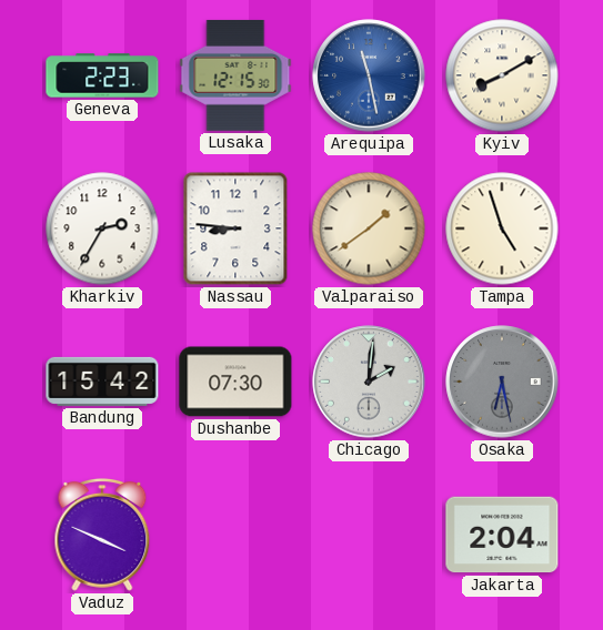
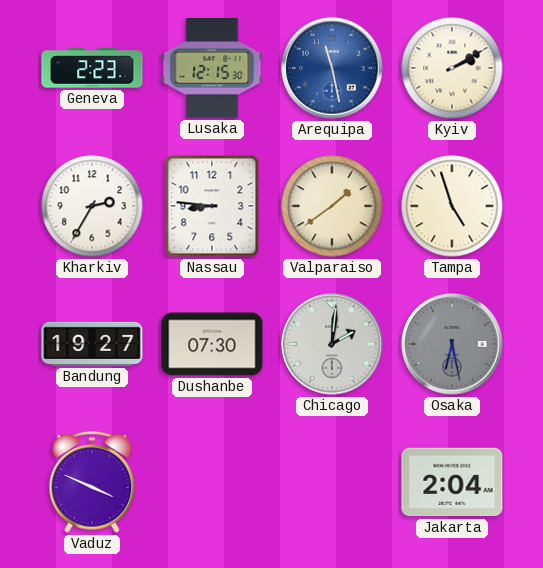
Kyiv: 8:10 -> 2:10
Bandung: 15:42 -> 19:27
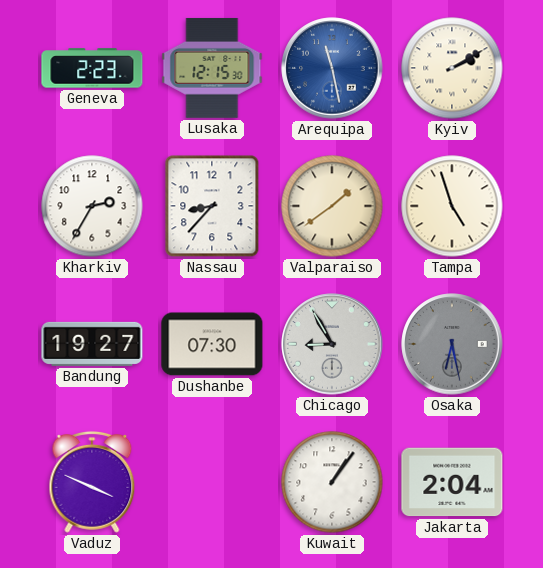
Nassau: 8:46 -> 8:37
Chicago: 2:01 -> 8:55
Kuwait: none -> 1:06
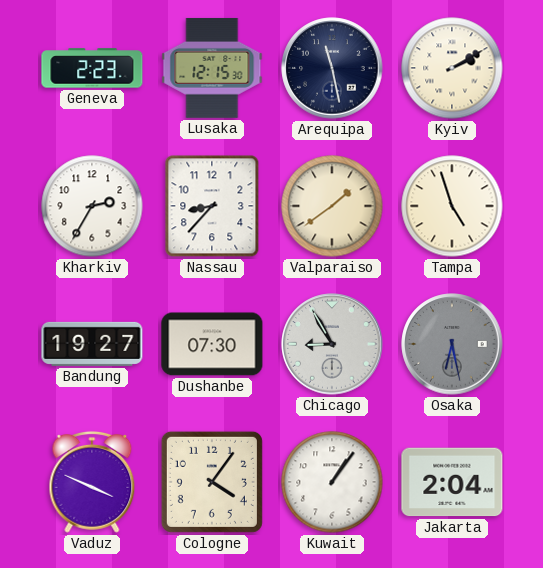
Arequipa dial: blue -> navy
Cologne: none -> 4:06
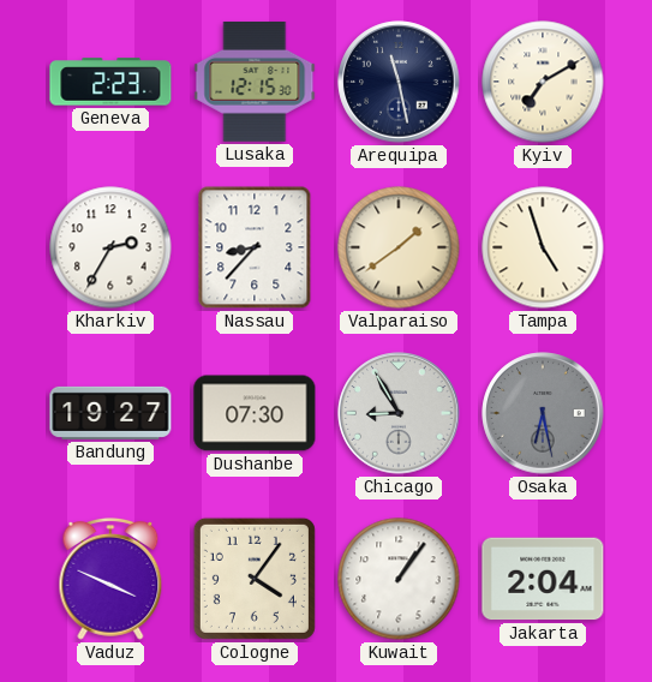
Kyiv: 2:10 -> 7:10
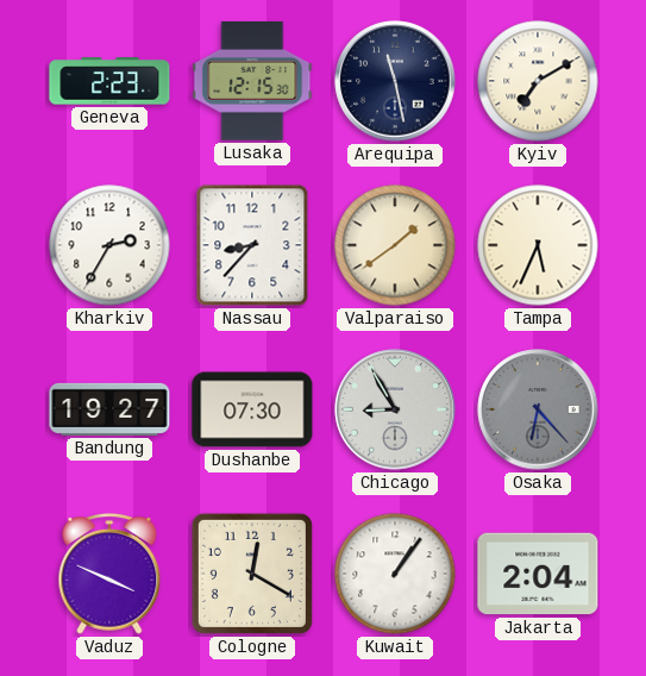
Tampa: 4:57 -> 5:34
Osaka: 6:28 -> 6:23
Cologne: 4:06 -> 12:20
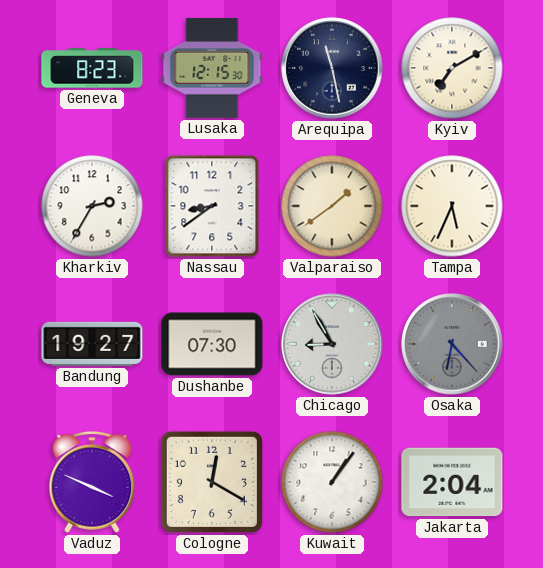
Geneva: 2:23 -> 8:23
Nassau: 8:37 -> 8:39
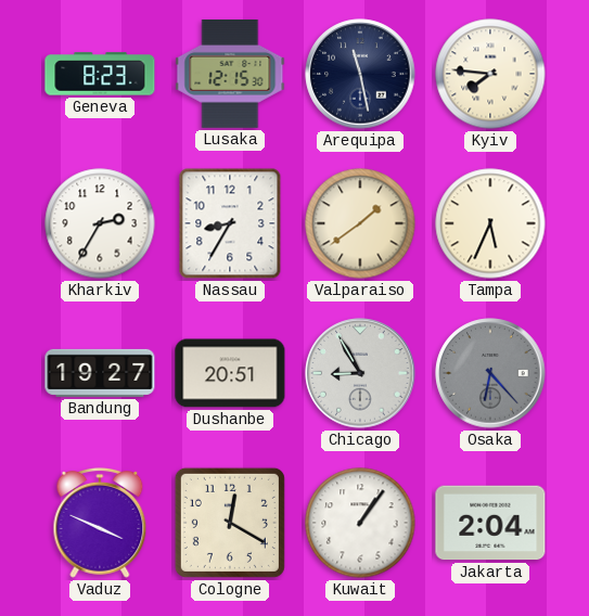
Kyiv: 7:10 -> 7:46
Nassau: 8:39 -> 8:35
Dushanbe: 07:30 -> 20:51
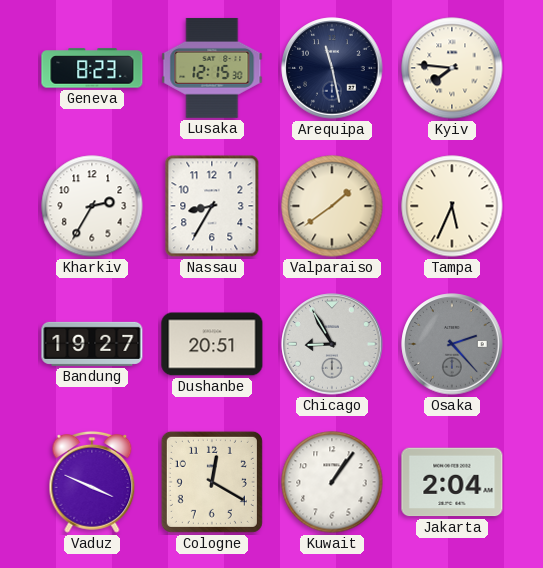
Osaka: 6:23 -> 2:23
